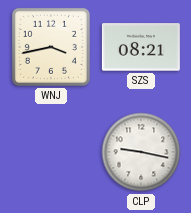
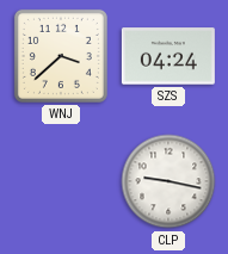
WNJ: 3:43 -> 3:38
SZS: 08:21 -> 04:24
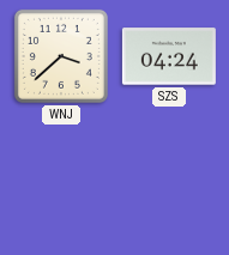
CLP: 9:17 -> none
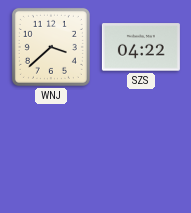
SZS: 04:24 -> 04:22
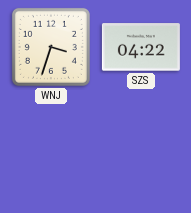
WNJ: 3:38 -> 3:33
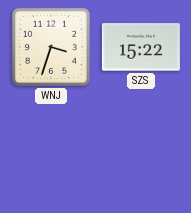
SZS: 04:22 -> 15:22
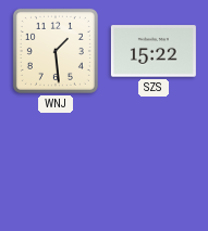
WNJ: 3:33 -> 1:29
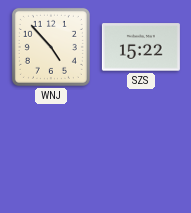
WNJ: 1:29 -> 4:53
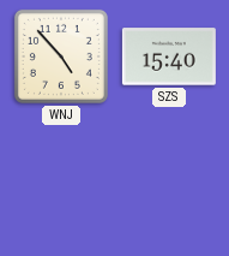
SZS: 15:22 -> 15:40
